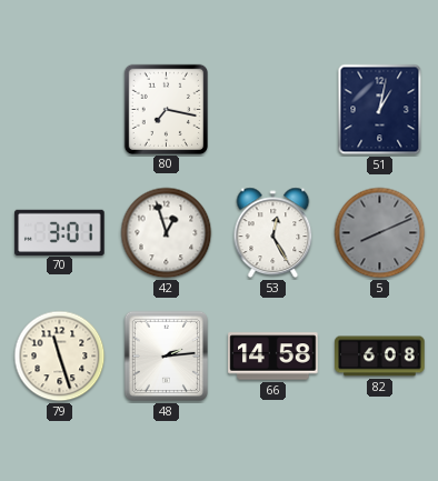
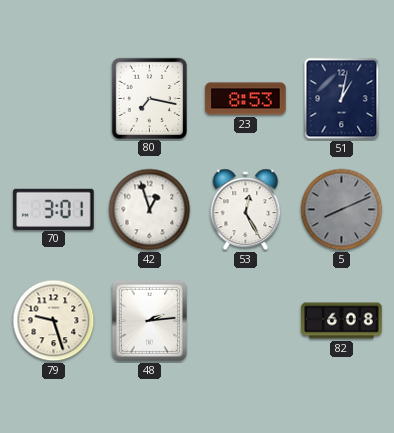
23: none -> 8:53
79: 11:27 -> 9:27
66: 14:58 -> none
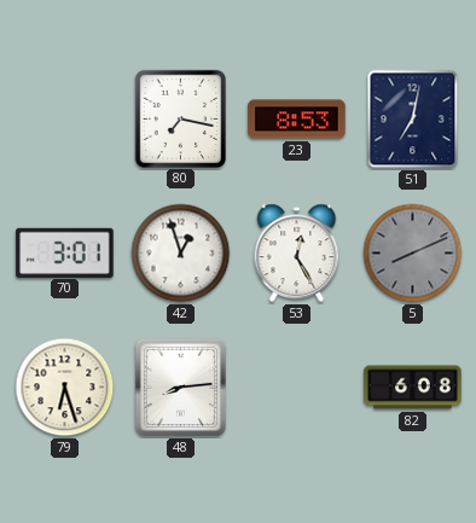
51: 1:02 -> 7:02
79: 9:27 -> 6:27
48: 2:14 -> 8:14
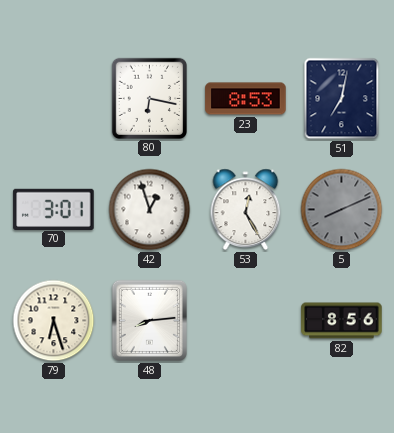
80: 7:17 -> 6:17
82: 6:08 -> 8:56
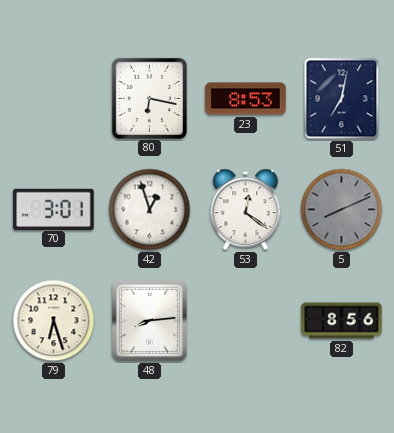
53: 12:25 -> 12:21
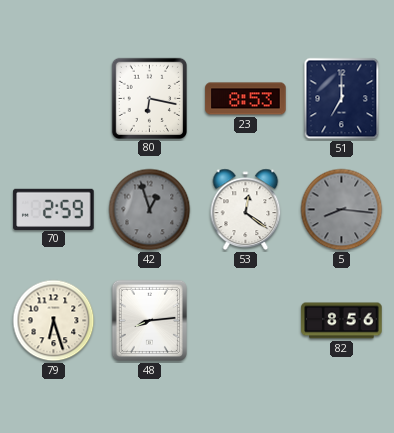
51: 7:02 -> 7:00
70: 3:01 -> 2:59
42 dial: white -> grey
5: 8:11 -> 8:16
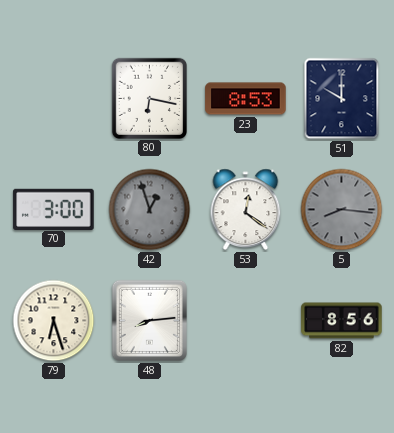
51: 7:00 -> 10:00
70: 2:59 -> 3:00
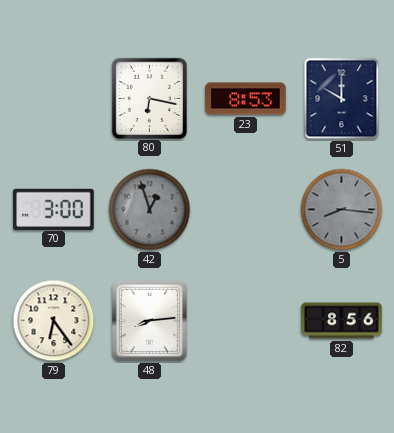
53: 12:21 -> none
79: 6:27 -> 6:24
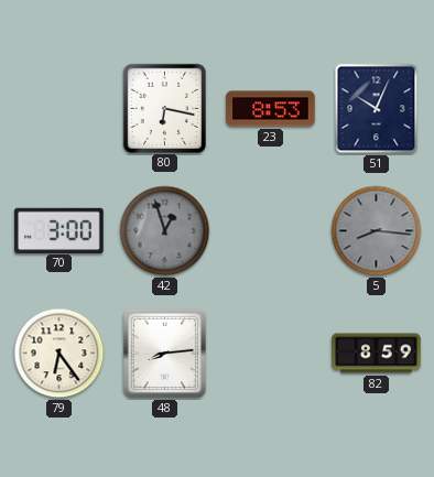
51: 10:00 -> 10:04
82: 8:56 -> 8:59
